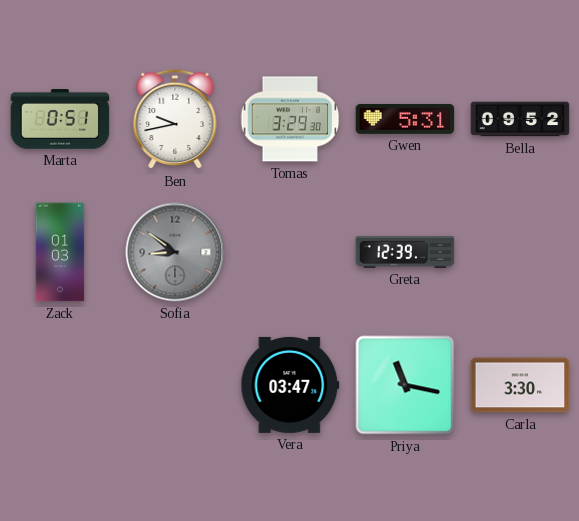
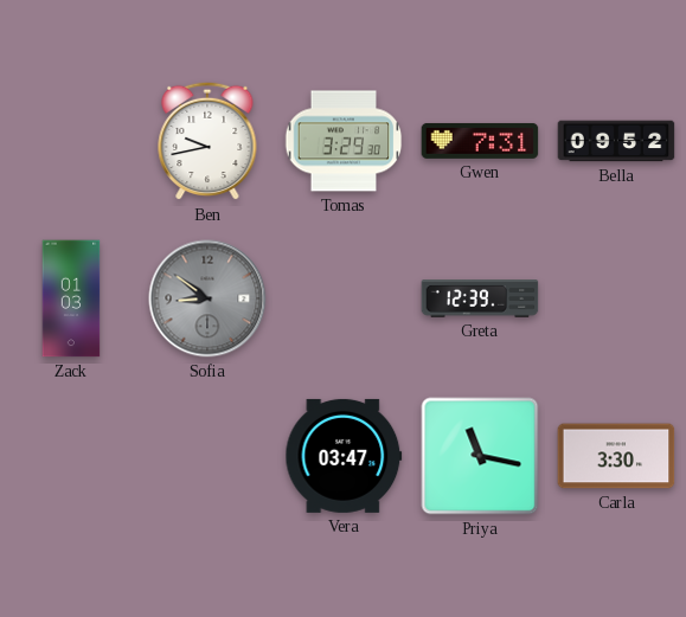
Marta: 0:51 -> none
Gwen: 5:31 -> 7:31
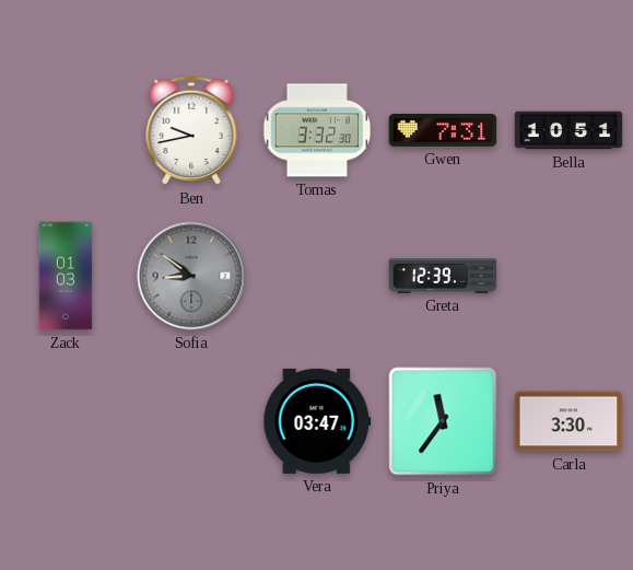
Tomas: 3:29 -> 3:32
Bella: 09:52 -> 10:51
Priya: 11:17 -> 11:36
